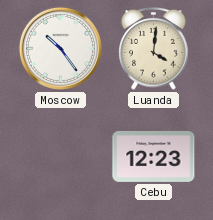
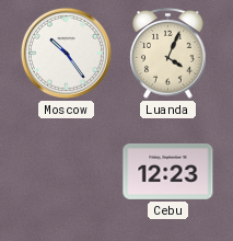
Luanda: 4:01 -> 4:04
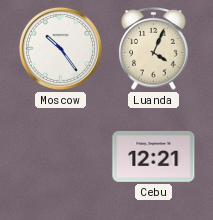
Cebu: 12:23 -> 12:21
